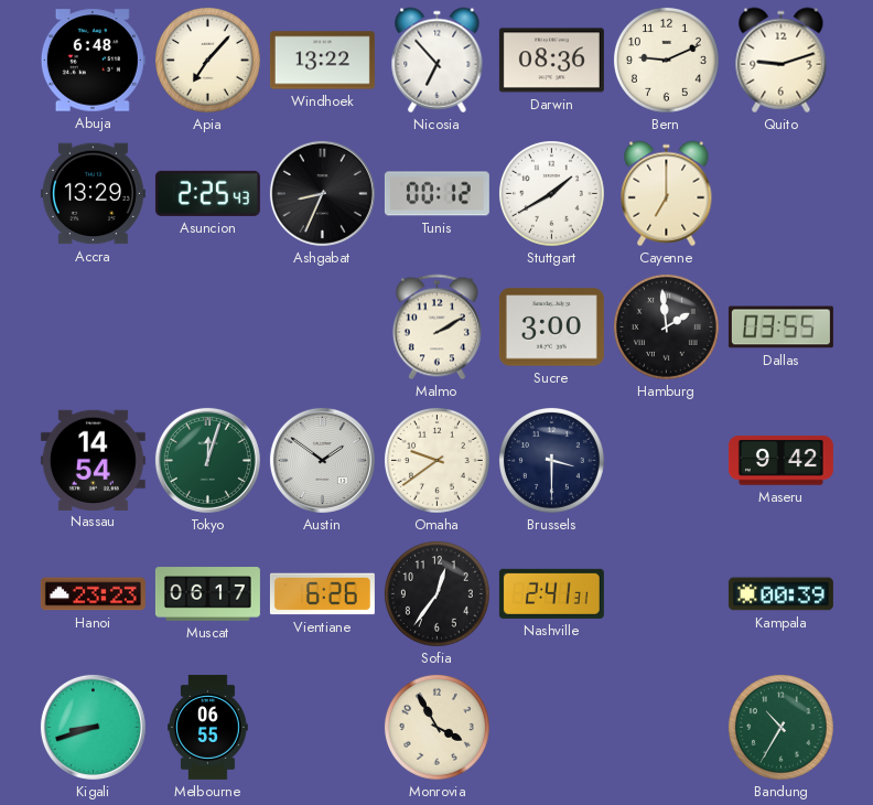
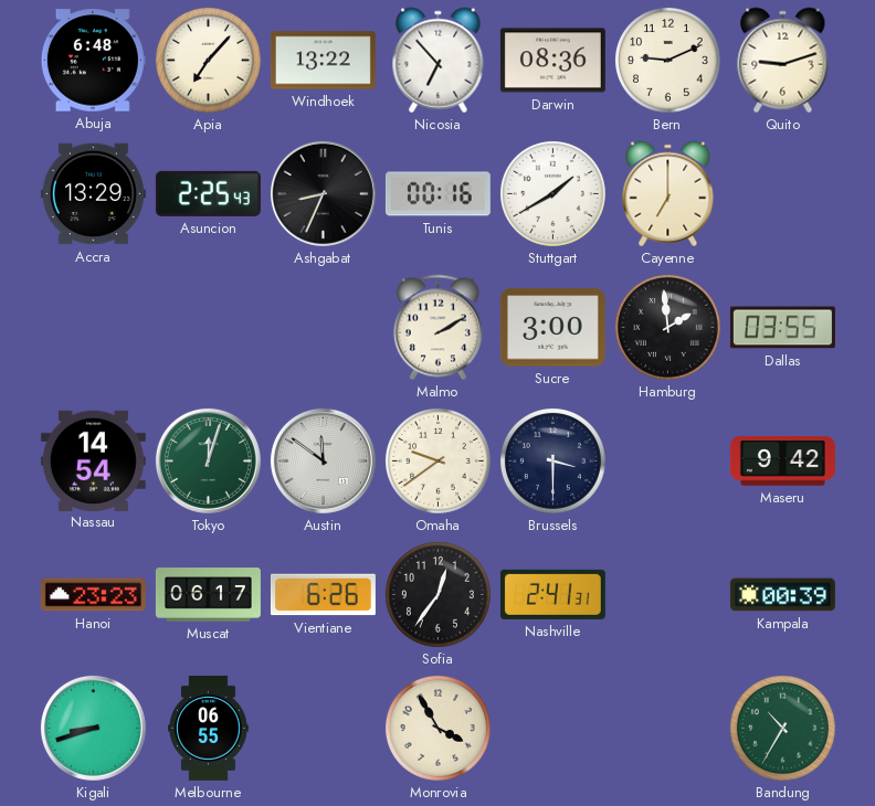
Tunis: 00:12 -> 00:16
Austin: 1:51 -> 11:51
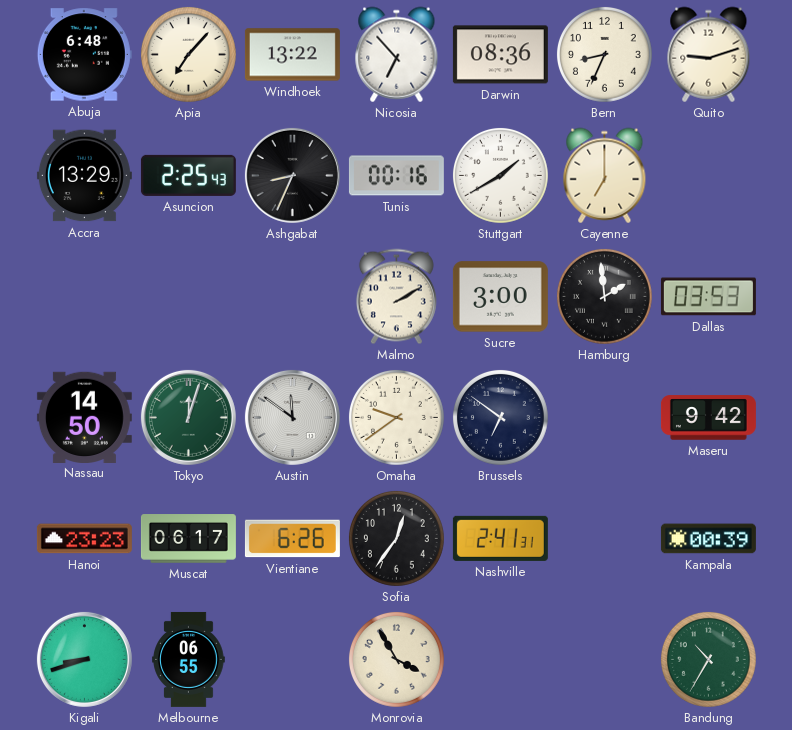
Bern: 9:11 -> 8:34
Dallas: 03:55 -> 03:53
Nassau: 14:54 -> 14:50
Brussels: 3:30 -> 6:51
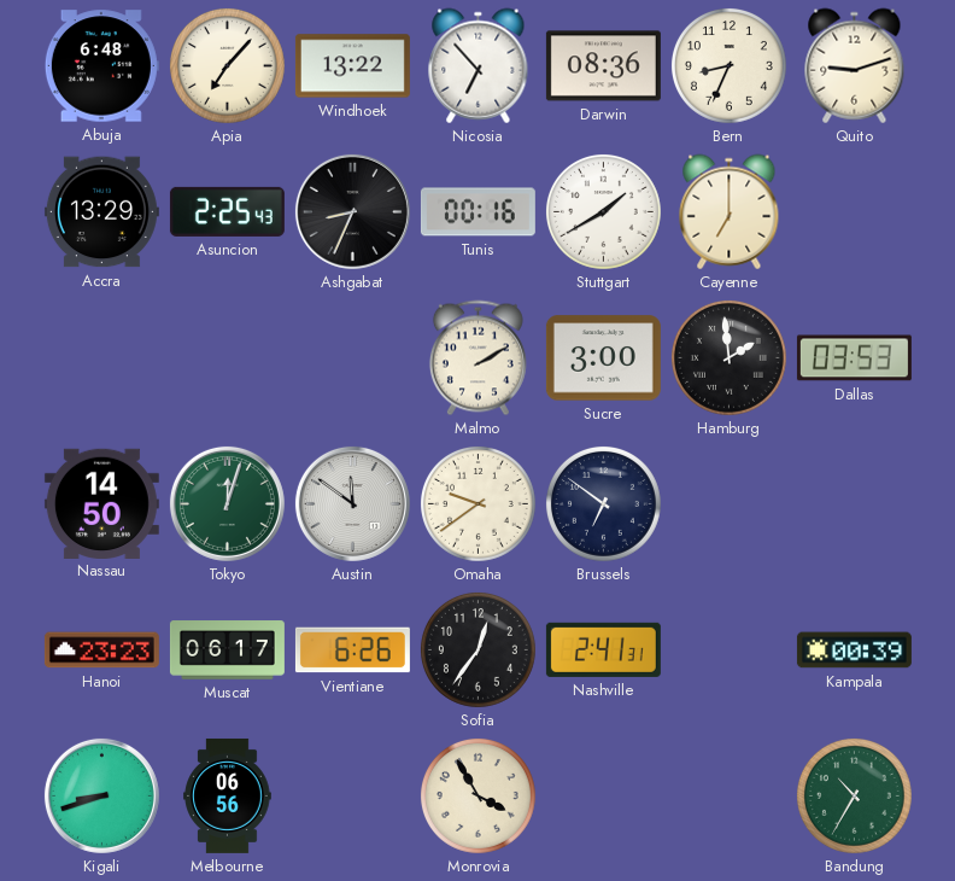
Maseru: 9:42 -> none
Melbourne: 06:55 -> 06:56
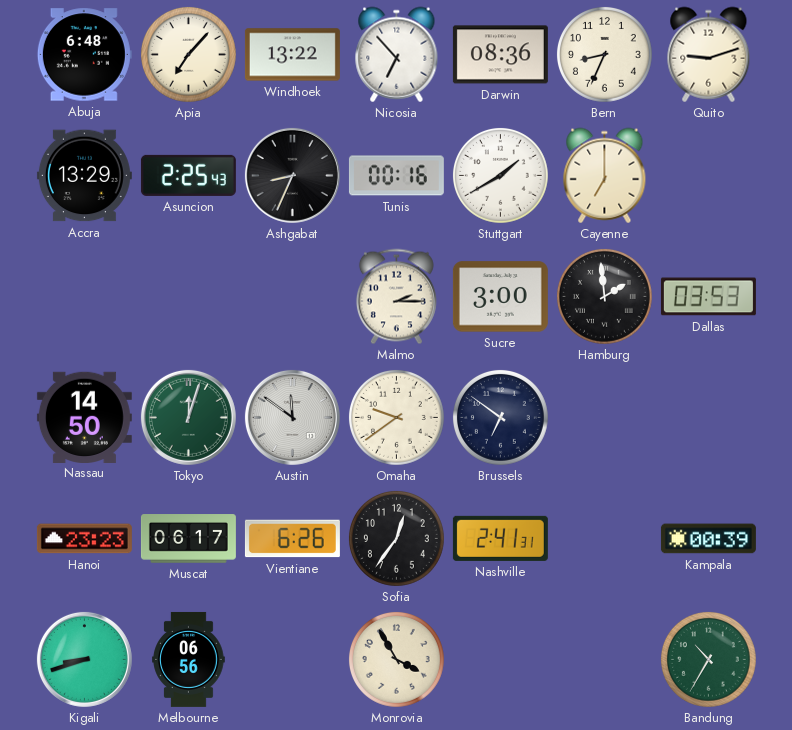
Malmo: 2:10 -> 2:15
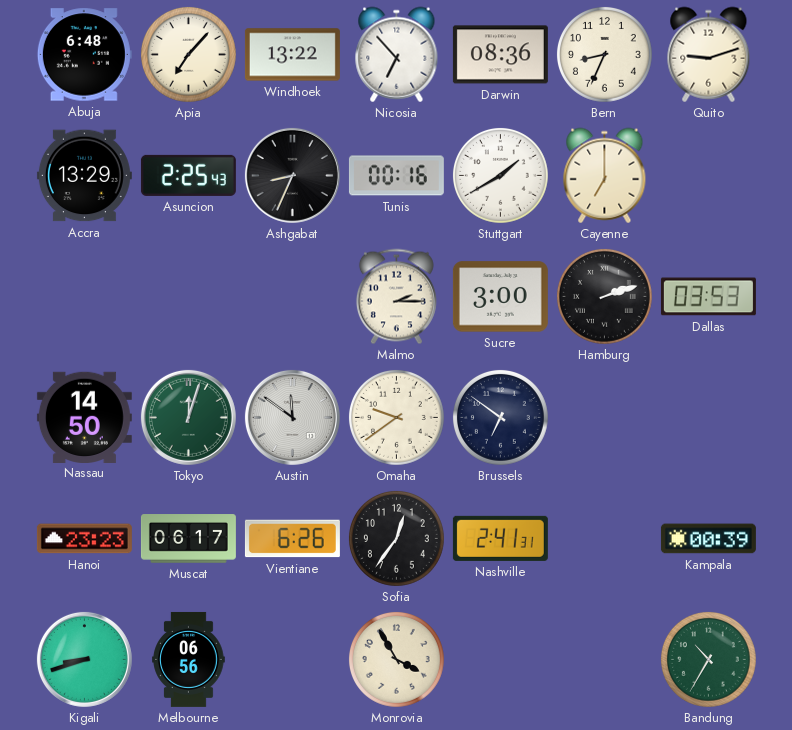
Hamburg: 1:59 -> 2:12
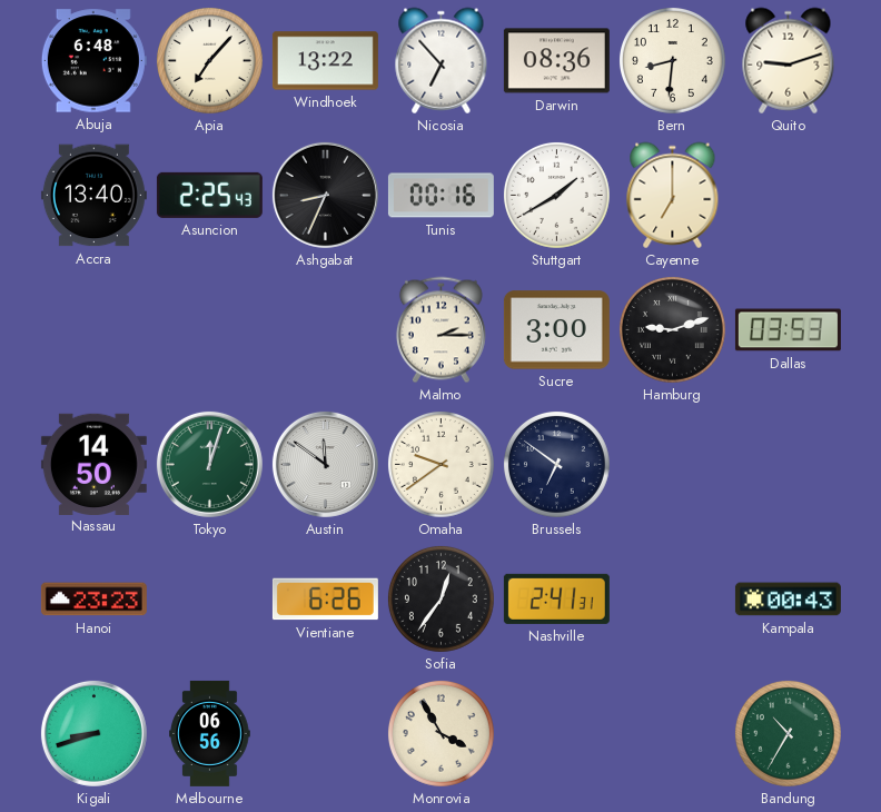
Bern: 8:34 -> 8:31
Accra: 13:29 -> 13:40
Hamburg: 2:12 -> 9:12
Muscat: 06:17 -> none
Kampala: 00:39 -> 00:43
